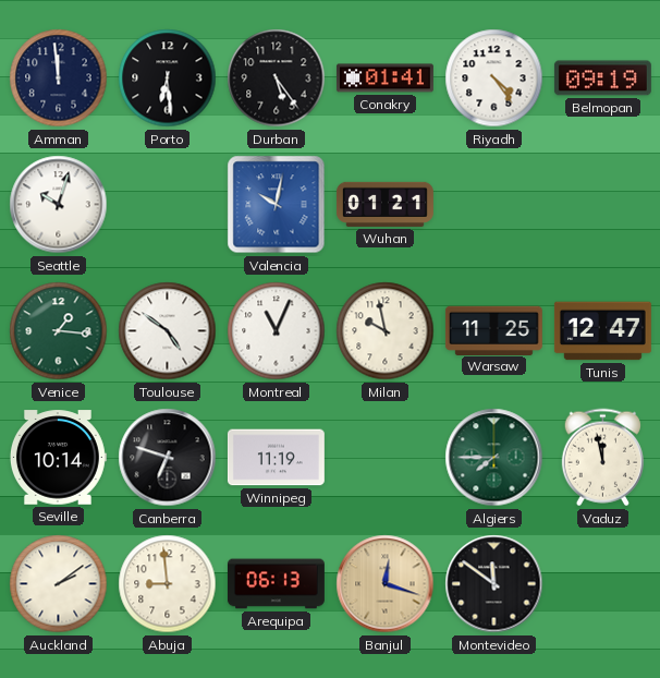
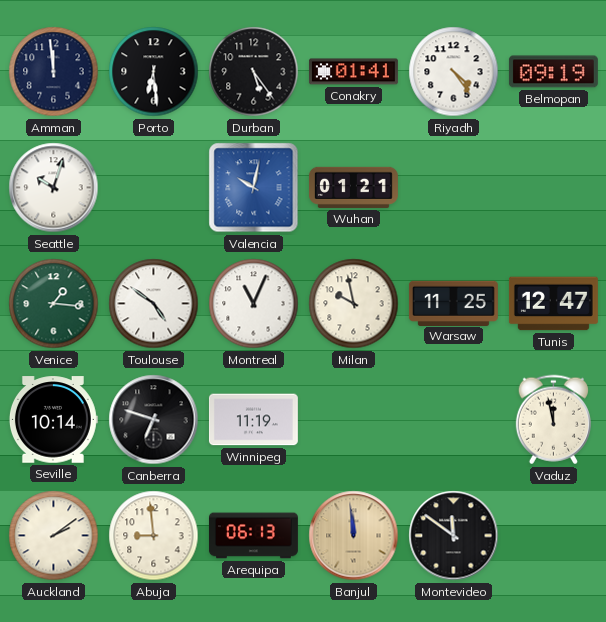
Algiers: 7:45 -> none
Banjul: 12:18 -> 11:59
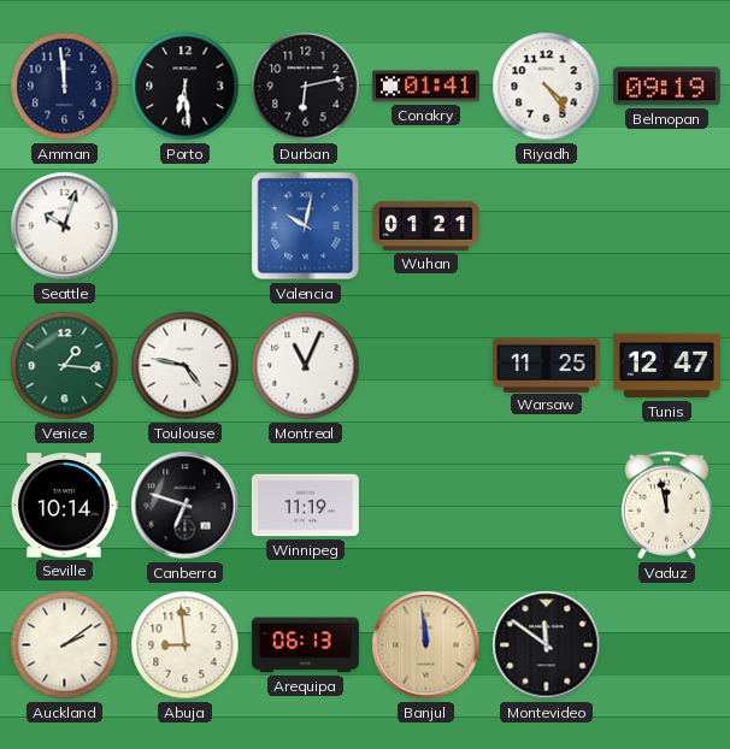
Durban: 5:24 -> 6:13
Toulouse: 4:51 -> 4:47
Milan: 9:58 -> none
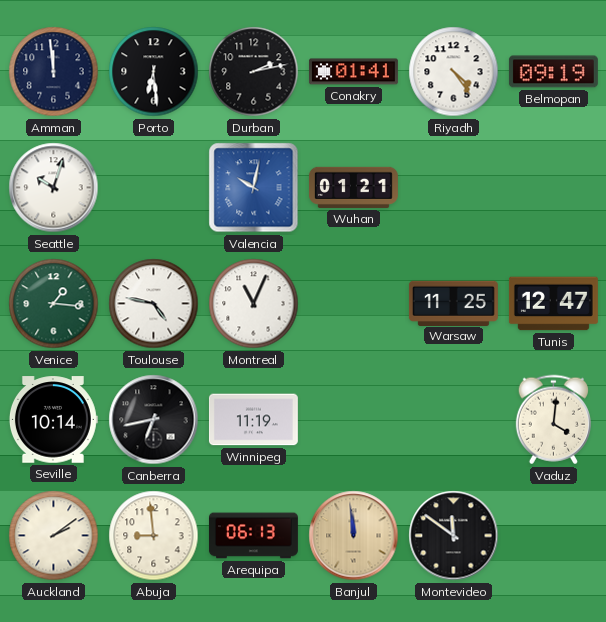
Durban: 6:13 -> 2:13
Canberra: 6:48 -> 6:43
Vaduz: 11:58 -> 4:01
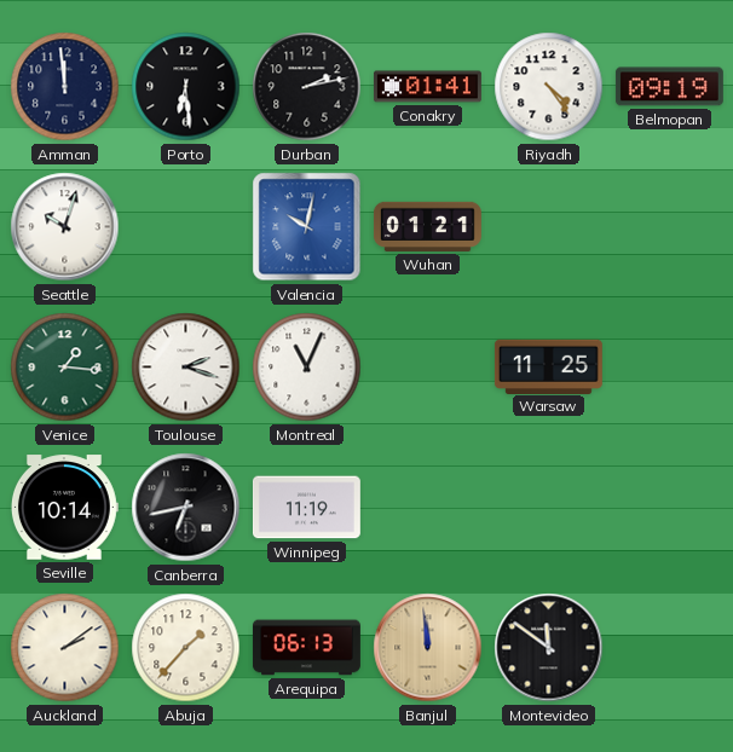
Toulouse: 4:47 -> 2:18
Tunis: 12:47 -> none
Vaduz: 4:01 -> none
Abuja: 8:59 -> 1:37
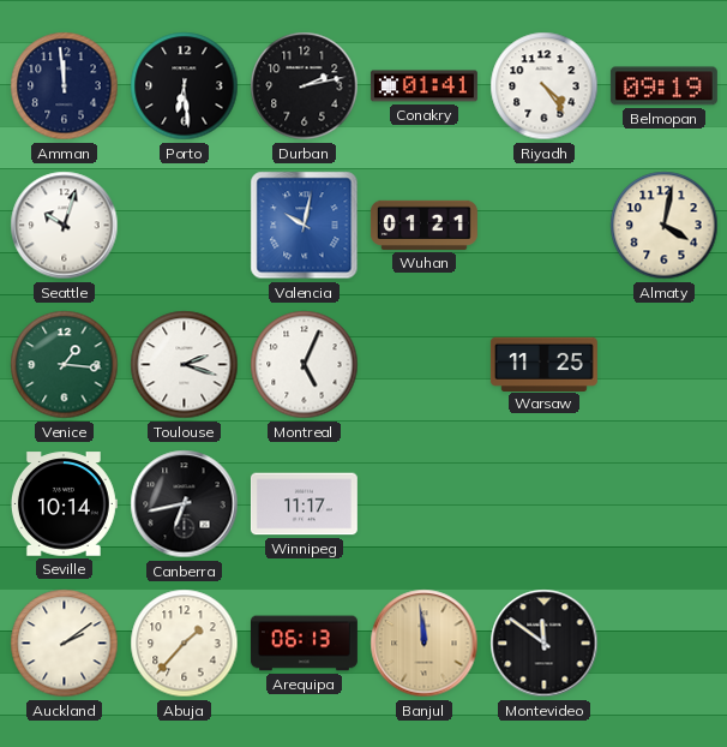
Almaty: none -> 4:02
Montreal: 11:04 -> 5:04
Winnipeg: 11:19 -> 11:17
